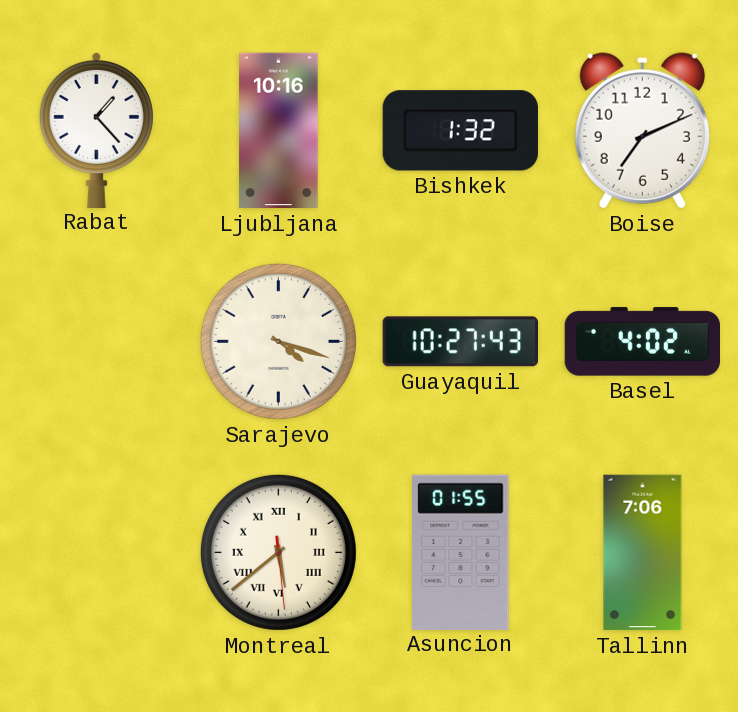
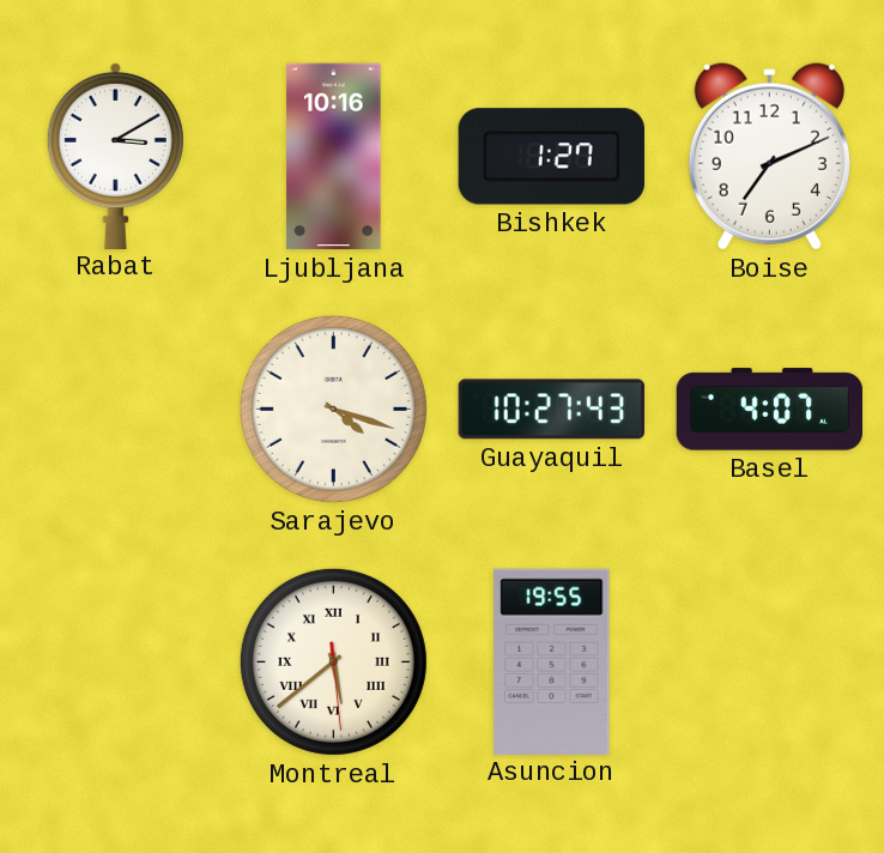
Rabat: 1:23 -> 3:10
Bishkek: 1:32 -> 1:27
Basel: 4:02 -> 4:07
Asuncion: 01:55 -> 19:55
Tallinn: 7:06 -> none
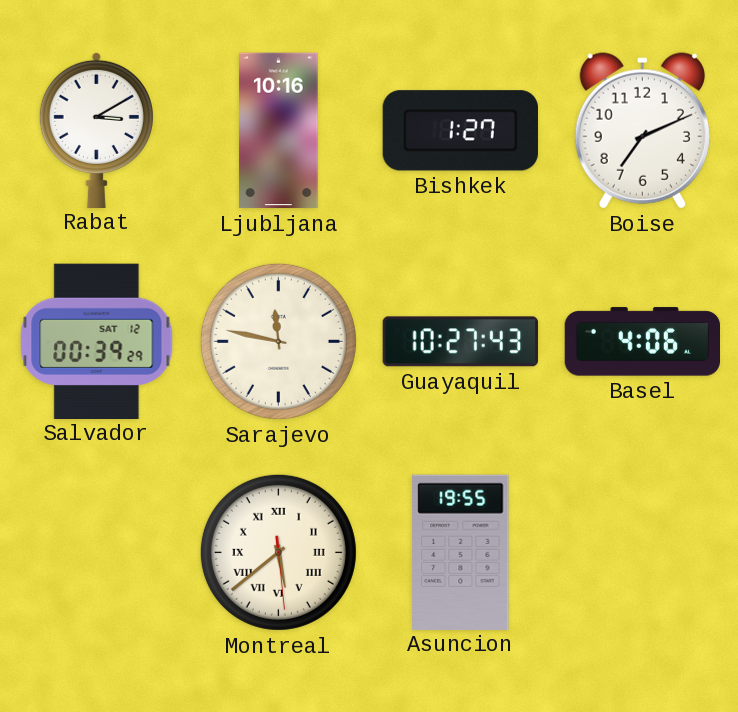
Salvador: none -> 00:39
Sarajevo: 4:18 -> 11:47
Basel: 4:07 -> 4:06
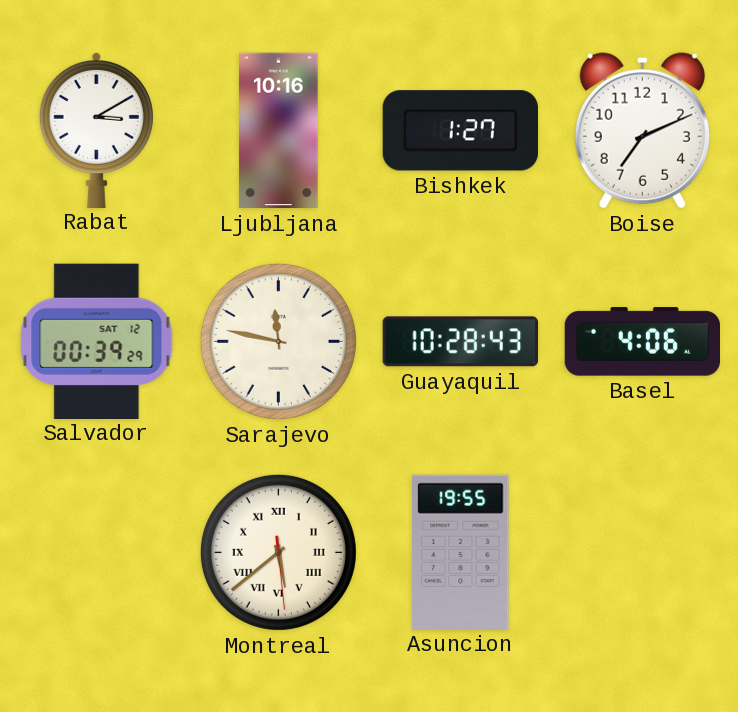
Guayaquil: 10:27 -> 10:28
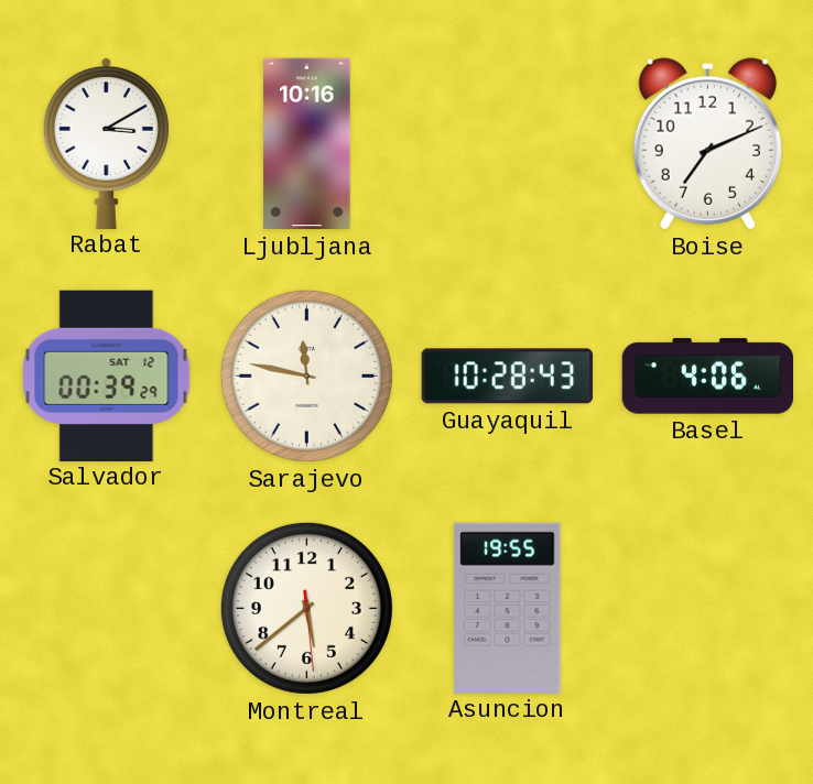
Bishkek: 1:27 -> none
Montreal numerals: Roman -> Arabic
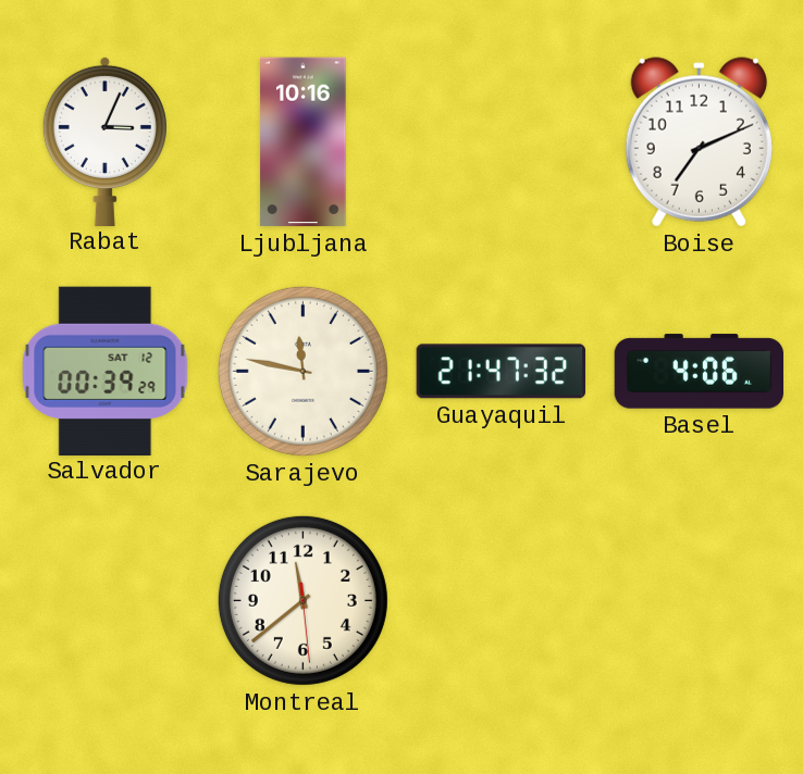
Rabat: 3:10 -> 3:04
Guayaquil: 10:28 -> 21:47
Montreal: 5:38 -> 11:38
Asuncion: 19:55 -> none
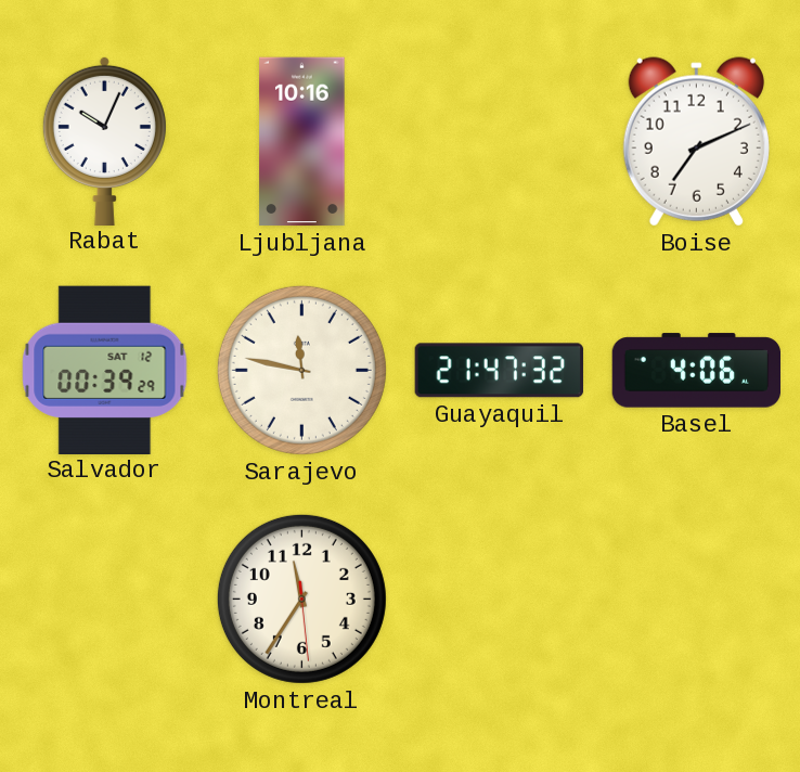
Rabat: 3:04 -> 10:04
Montreal: 11:38 -> 11:35
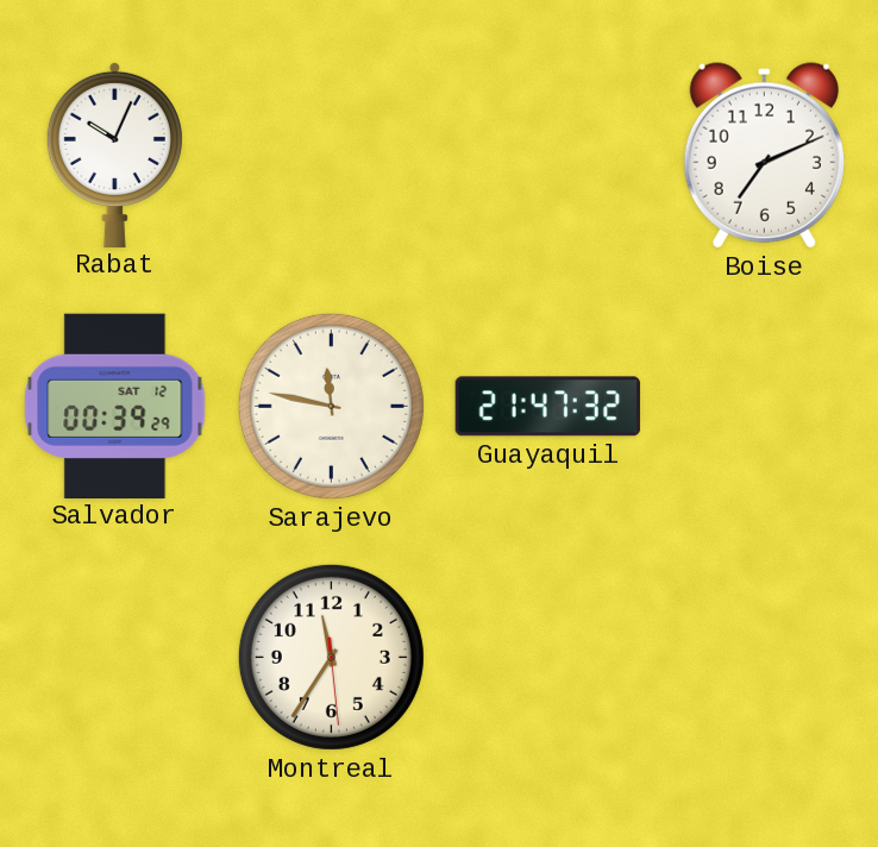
Ljubljana: 10:16 -> none
Basel: 4:06 -> none
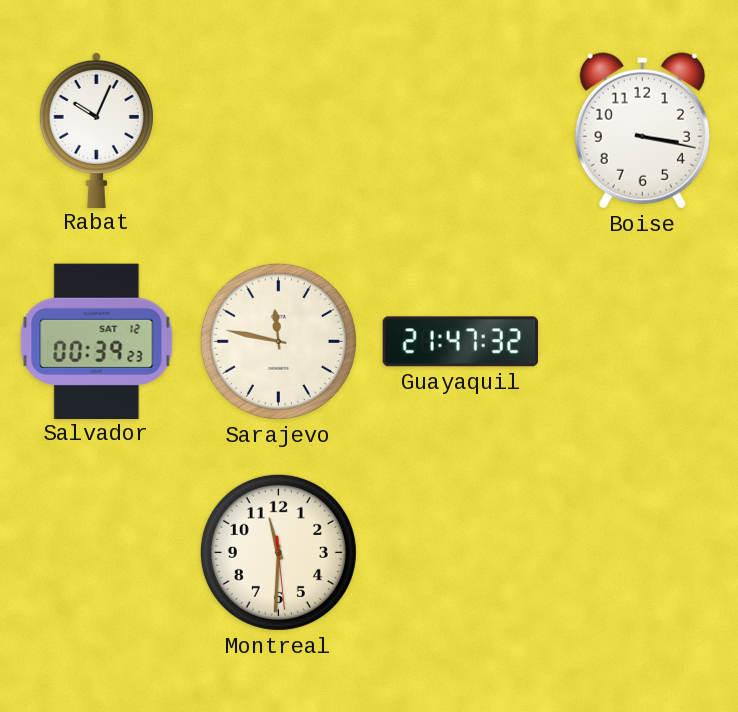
Boise: 7:11 -> 3:17
Salvador: 00:39:29 -> 00:39:23
Montreal: 11:35 -> 11:30
